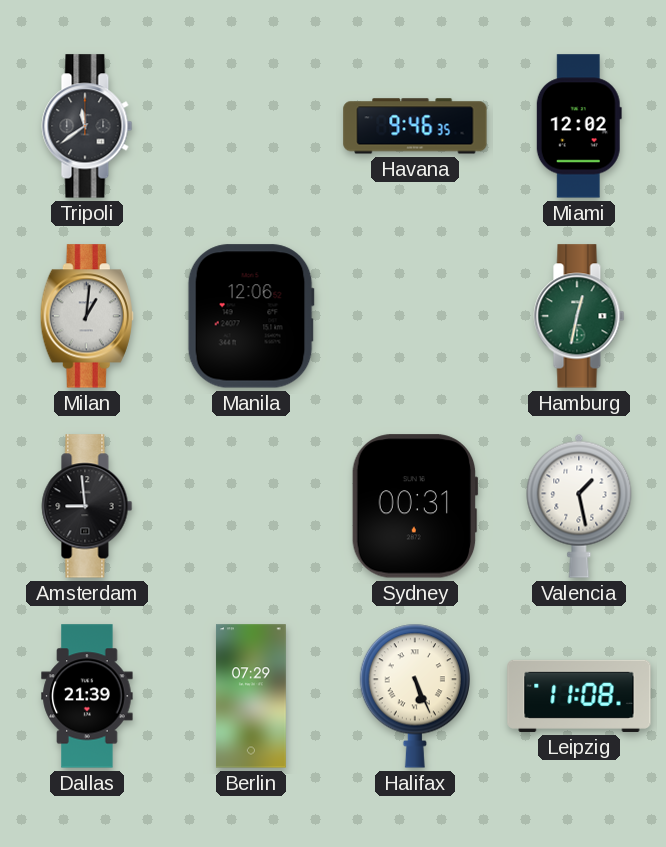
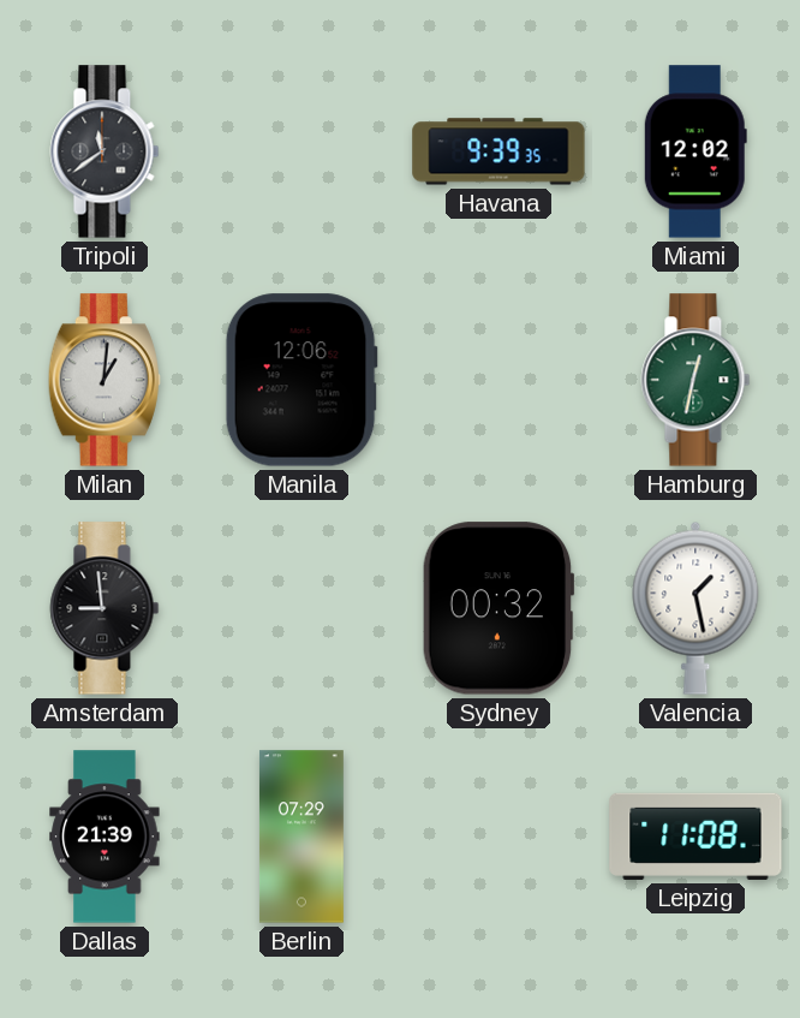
Havana: 9:46 -> 9:39
Sydney: 00:31 -> 00:32
Halifax: 5:26 -> none
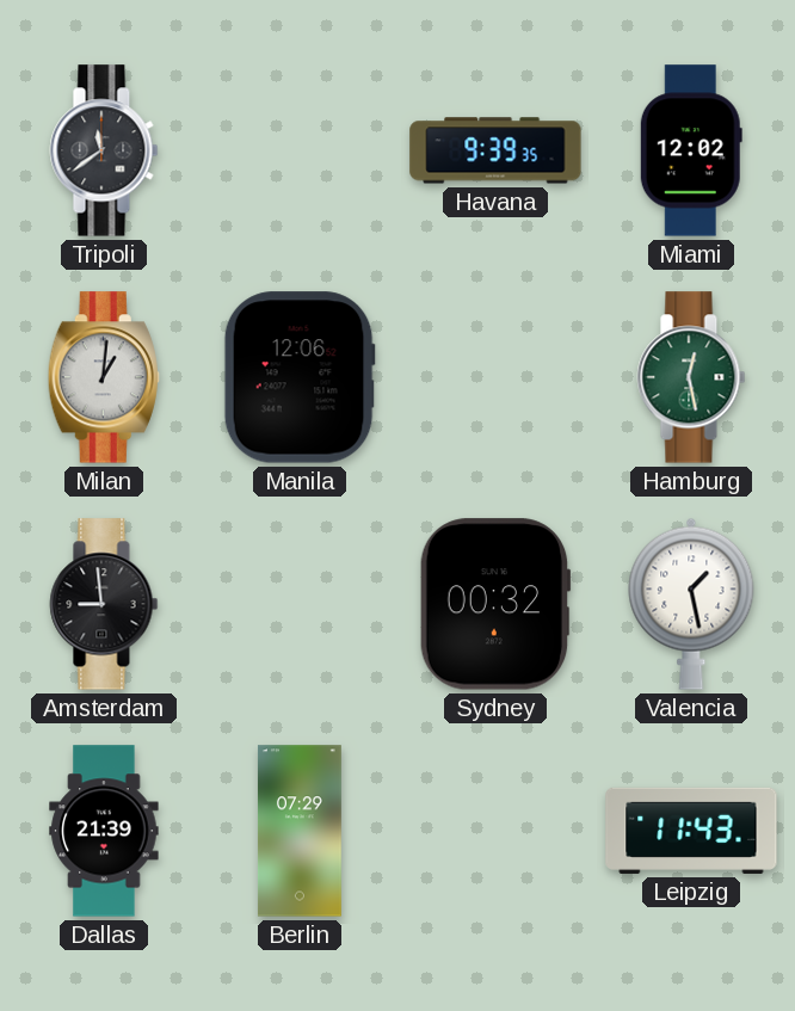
Hamburg: 12:32 -> 12:28
Leipzig: 11:08 -> 11:43
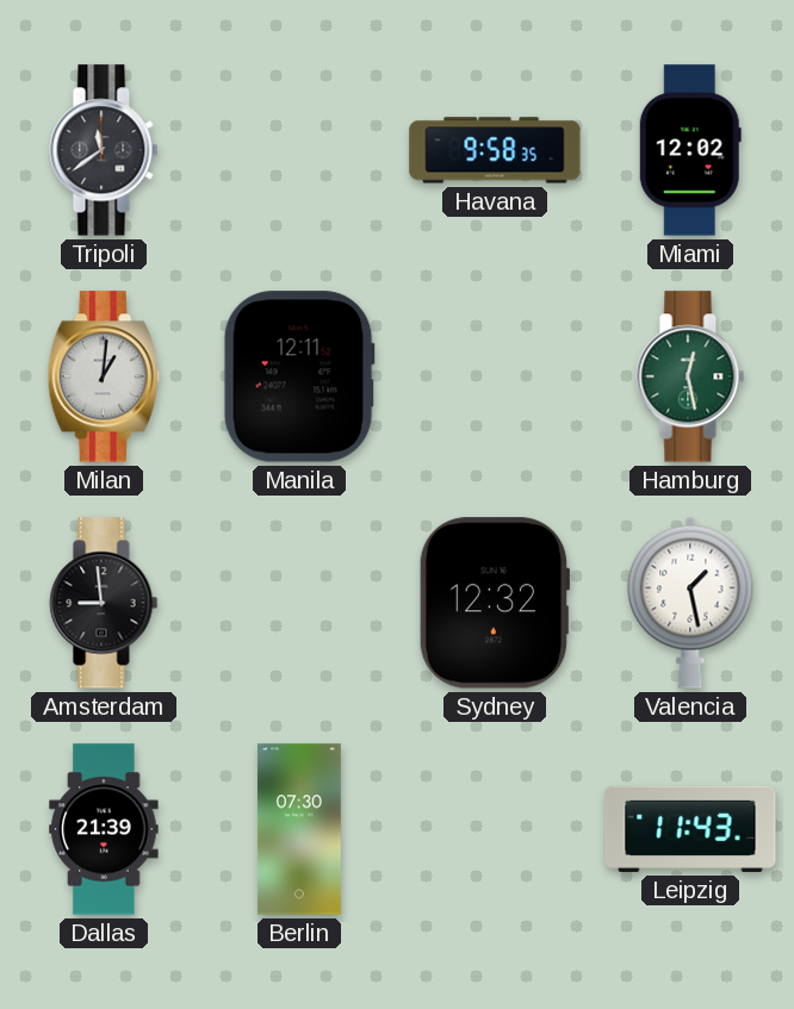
Havana: 9:39 -> 9:58
Manila: 12:06 -> 12:11
Sydney: 00:32 -> 12:32
Berlin: 07:29 -> 07:30
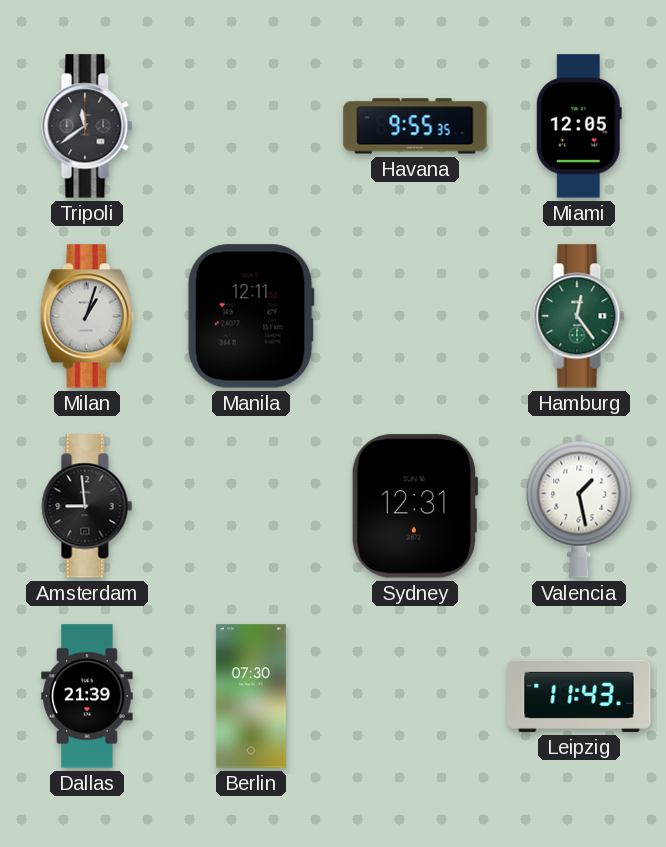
Havana: 9:58 -> 9:55
Miami: 12:02 -> 12:05
Milan: 1:01 -> 1:03
Hamburg: 12:28 -> 12:24
Sydney: 12:32 -> 12:31
